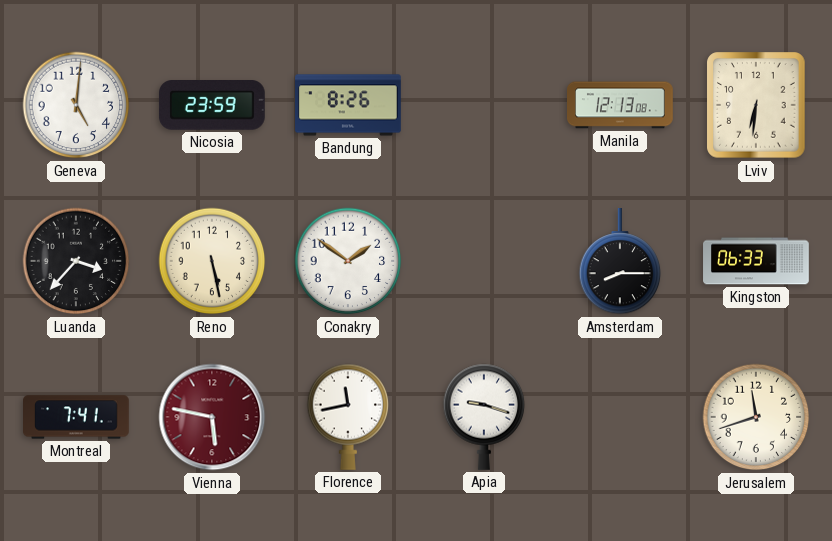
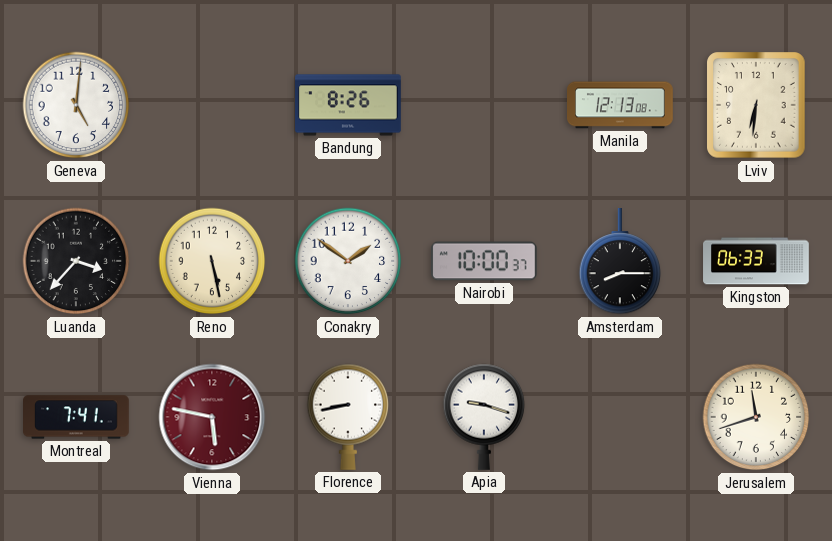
Nicosia: 23:59 -> none
Nairobi: none -> 10:00
Florence: 11:43 -> 8:43
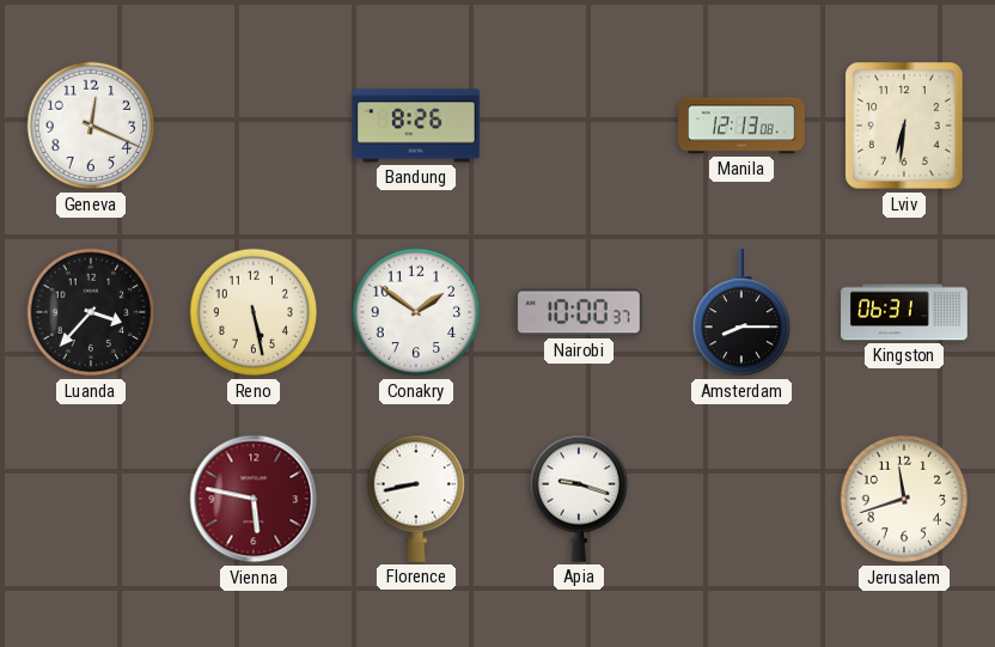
Geneva: 5:01 -> 12:19
Kingston: 06:33 -> 06:31
Montreal: 7:41 -> none
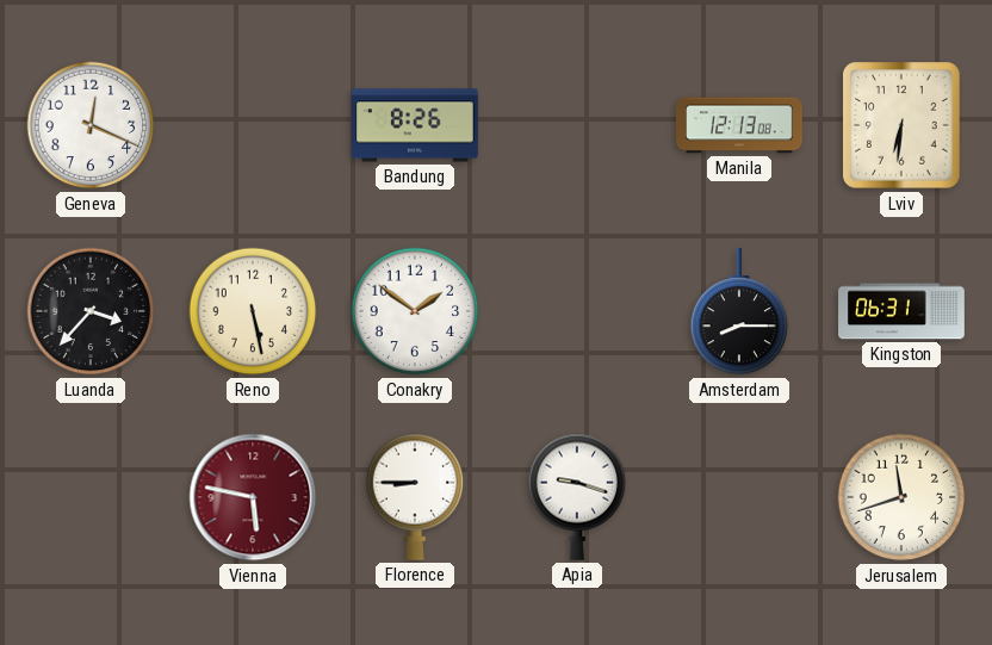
Nairobi: 10:00 -> none
Florence: 8:43 -> 8:45
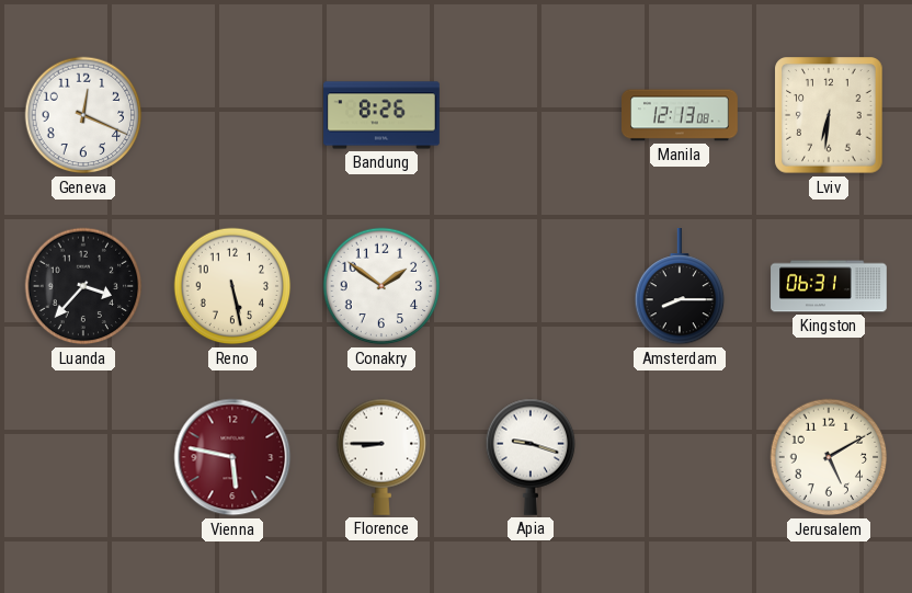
Jerusalem: 11:42 -> 5:10
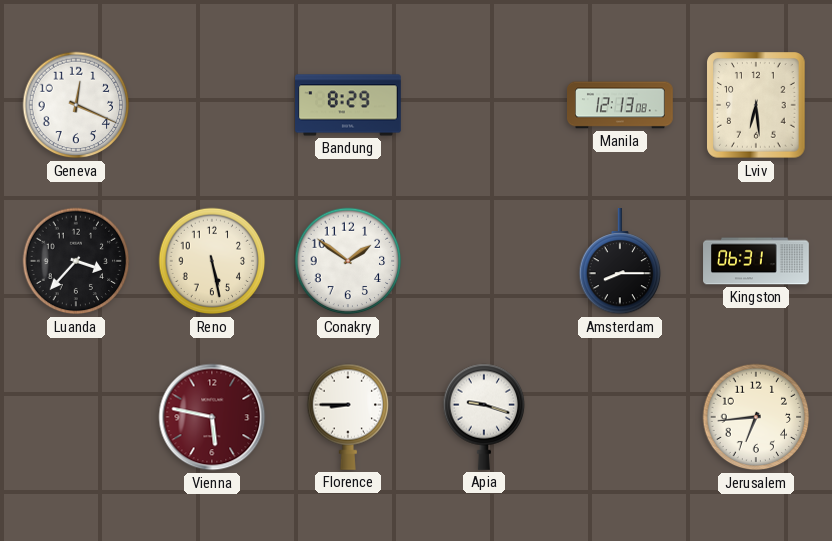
Bandung: 8:26 -> 8:29
Lviv: 6:31 -> 6:29
Jerusalem: 5:10 -> 6:44
